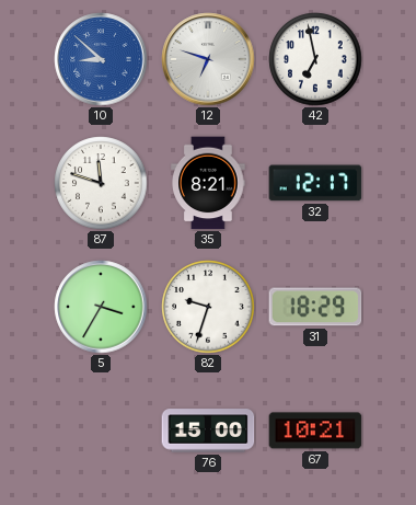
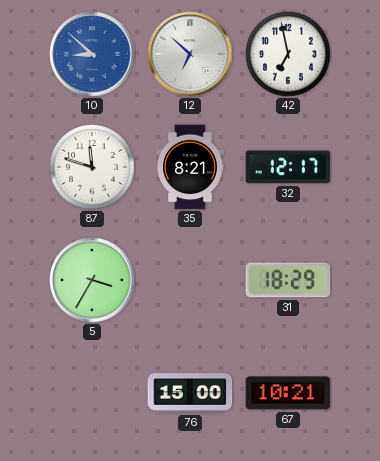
12: 6:48 -> 6:52
82: 9:33 -> none
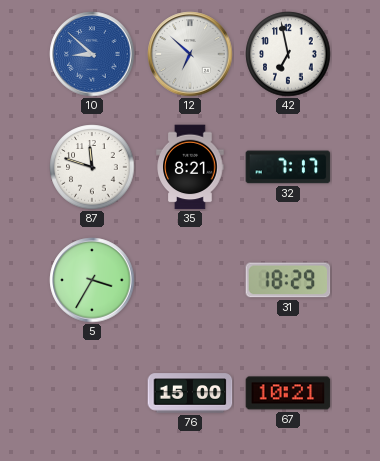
32: 12:17 -> 7:17
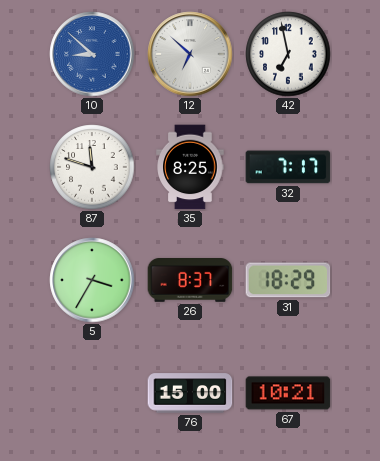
35: 8:21 -> 8:25
26: none -> 8:37
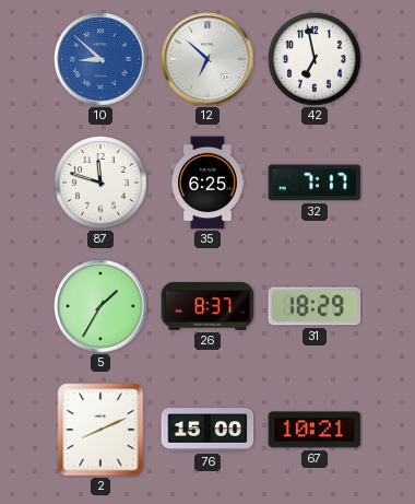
35: 8:25 -> 6:25
5: 3:35 -> 1:35
2: none -> 8:11
